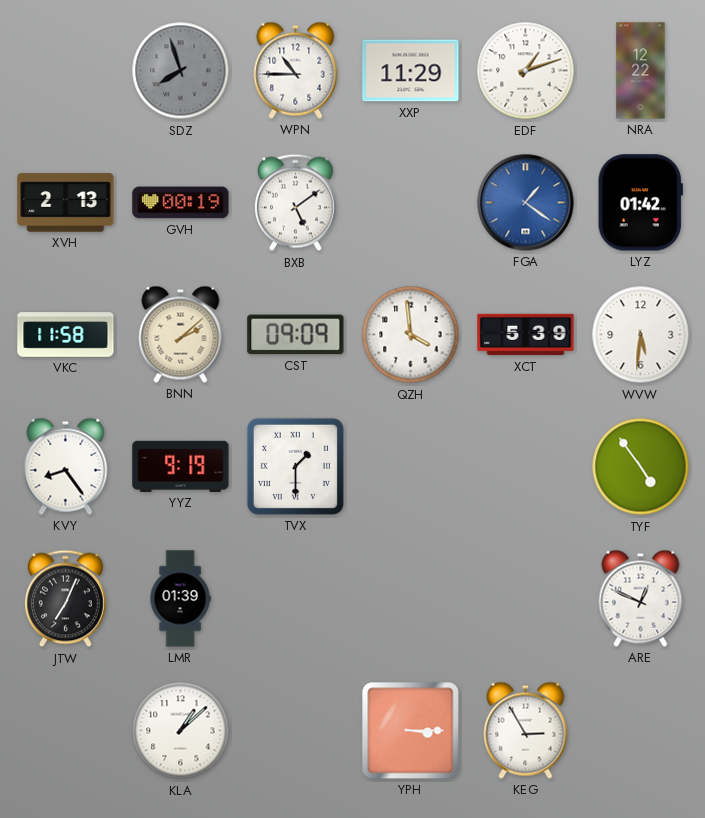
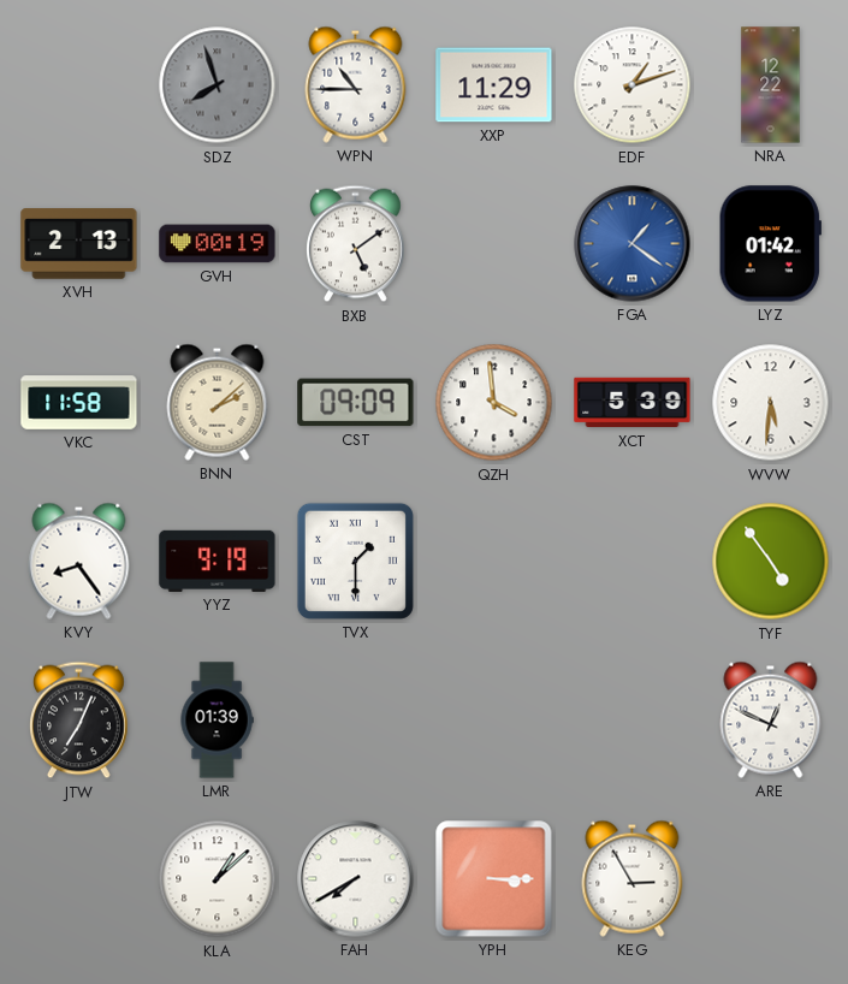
FAH: none -> 7:40
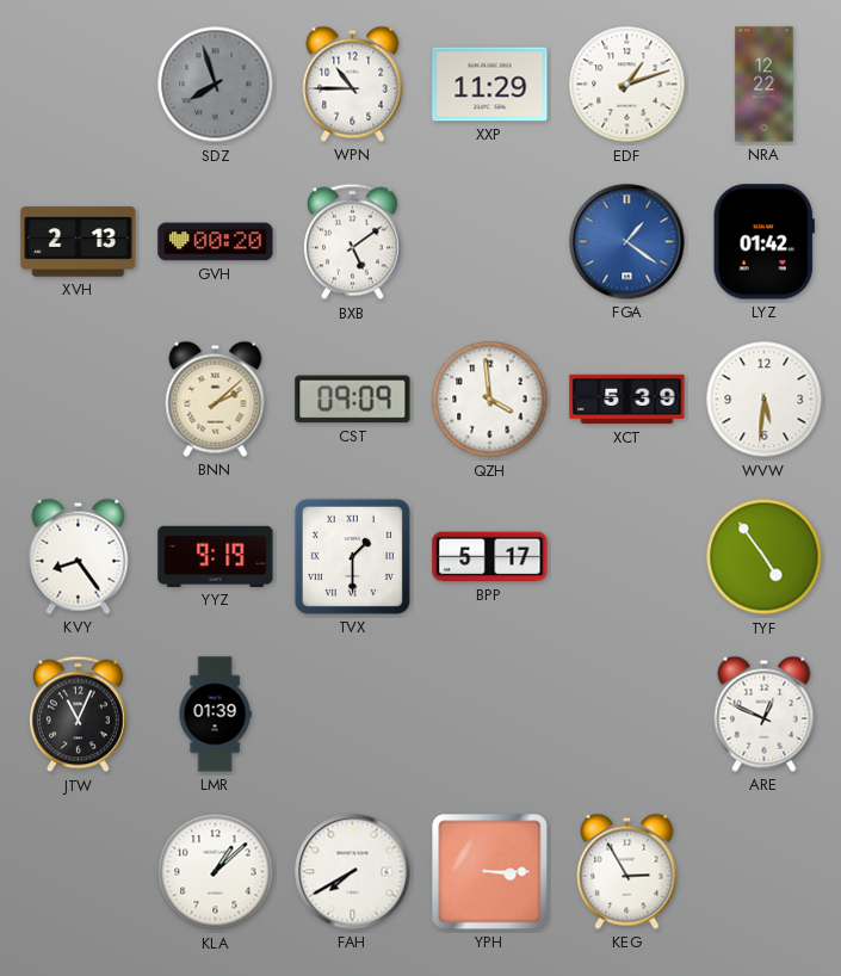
GVH: 00:19 -> 00:20
VKC: 11:58 -> none
BPP: none -> 5:17
JTW: 7:04 -> 11:04
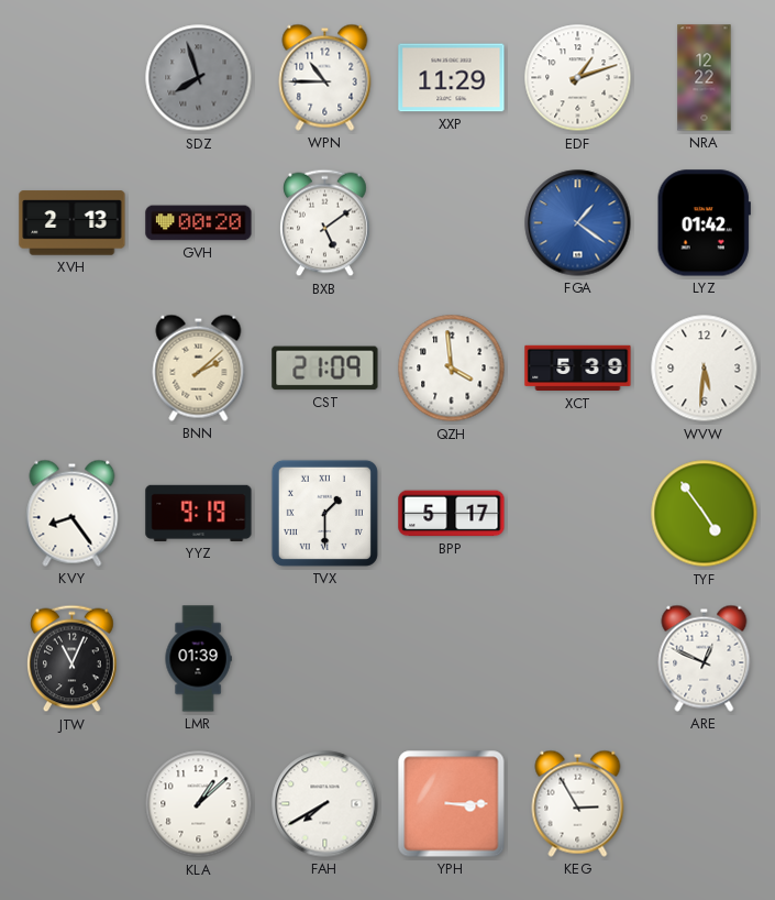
CST: 09:09 -> 21:09
